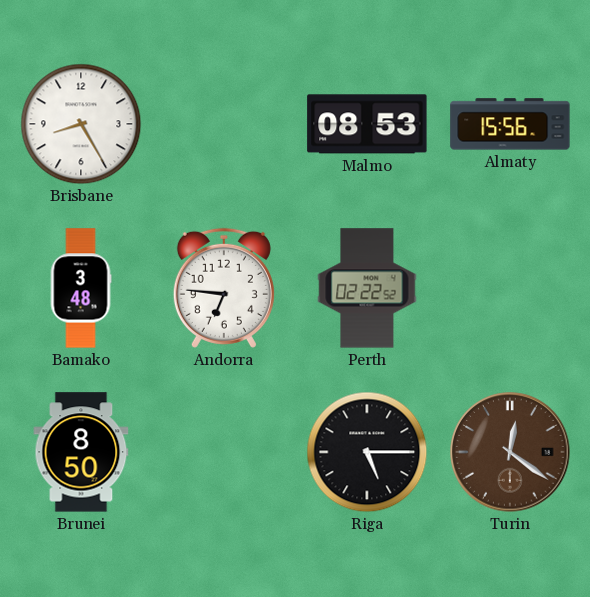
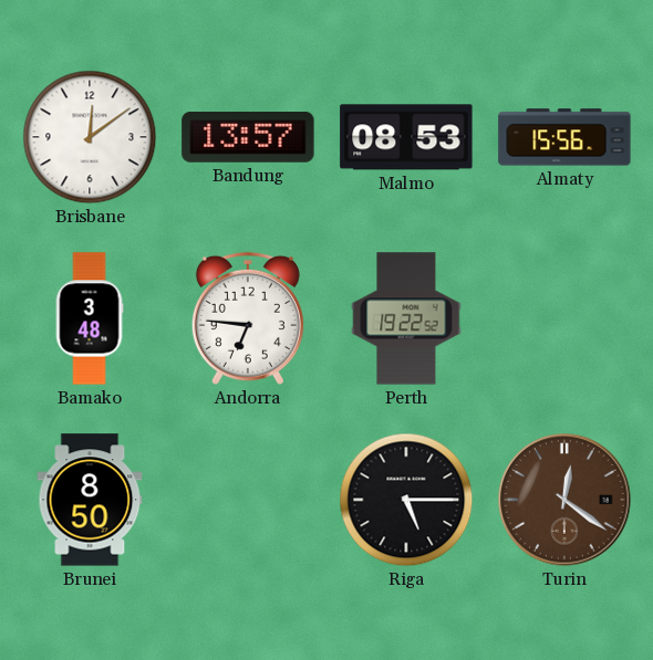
Brisbane: 8:25 -> 12:09
Bandung: none -> 13:57
Perth: 02:22 -> 19:22
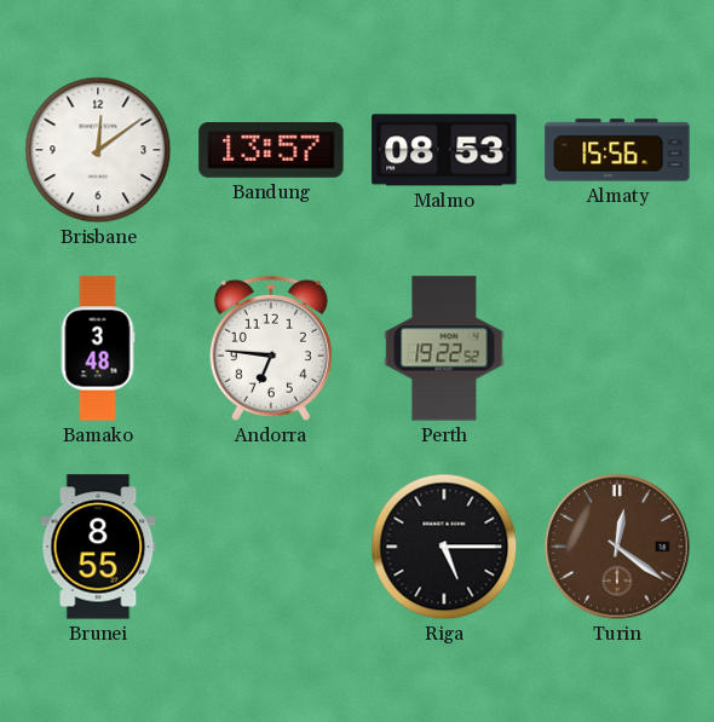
Brunei: 8:50 -> 8:55
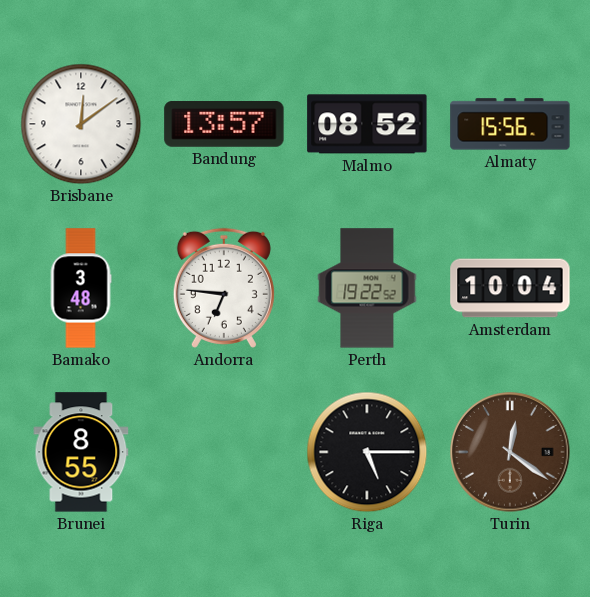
Malmo: 08:53 -> 08:52
Amsterdam: none -> 10:04
